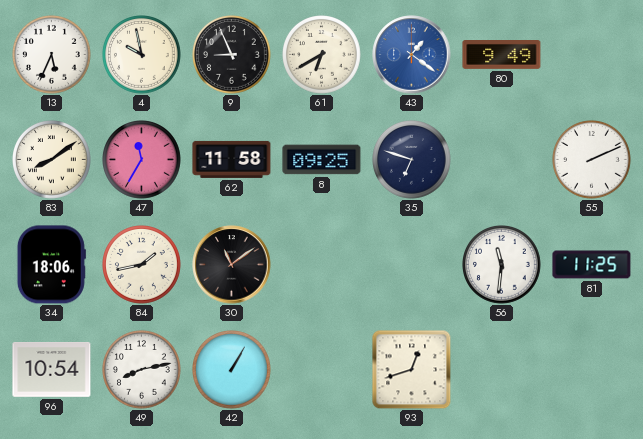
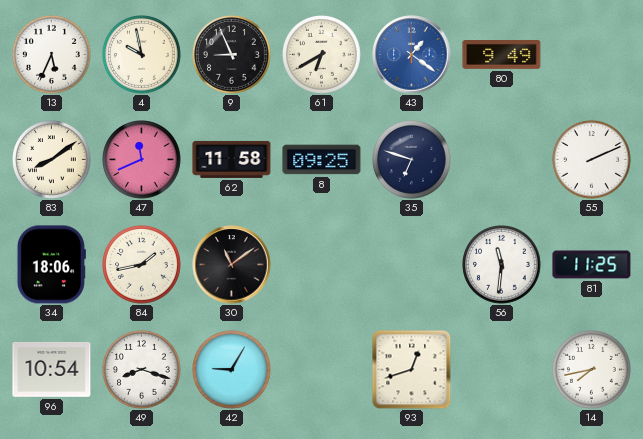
47: 11:35 -> 11:41
49: 8:13 -> 8:18
42: 1:05 -> 9:05
14: none -> 7:43
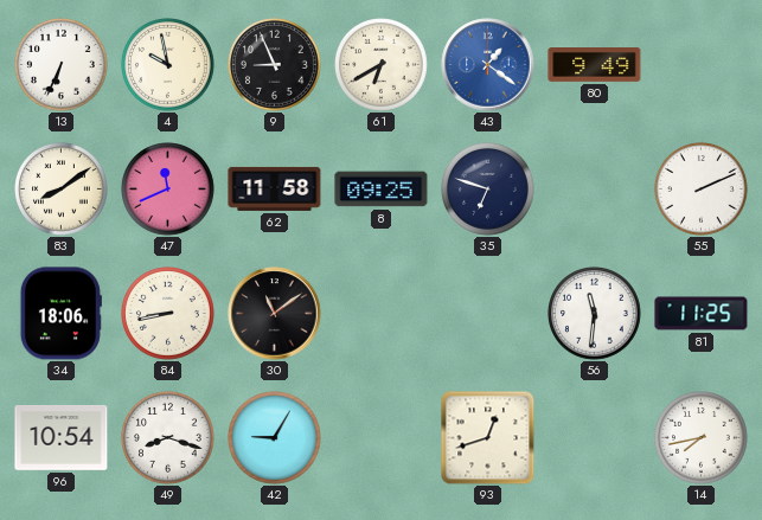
13: 5:34 -> 6:34
84: 1:43 -> 8:43
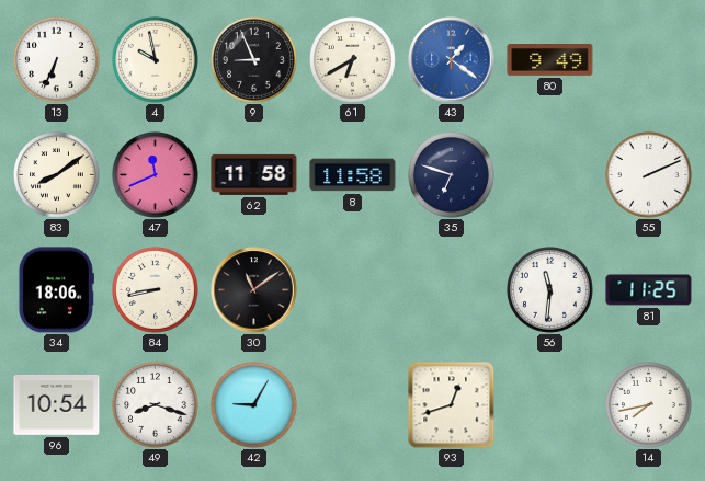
8: 09:25 -> 11:58
